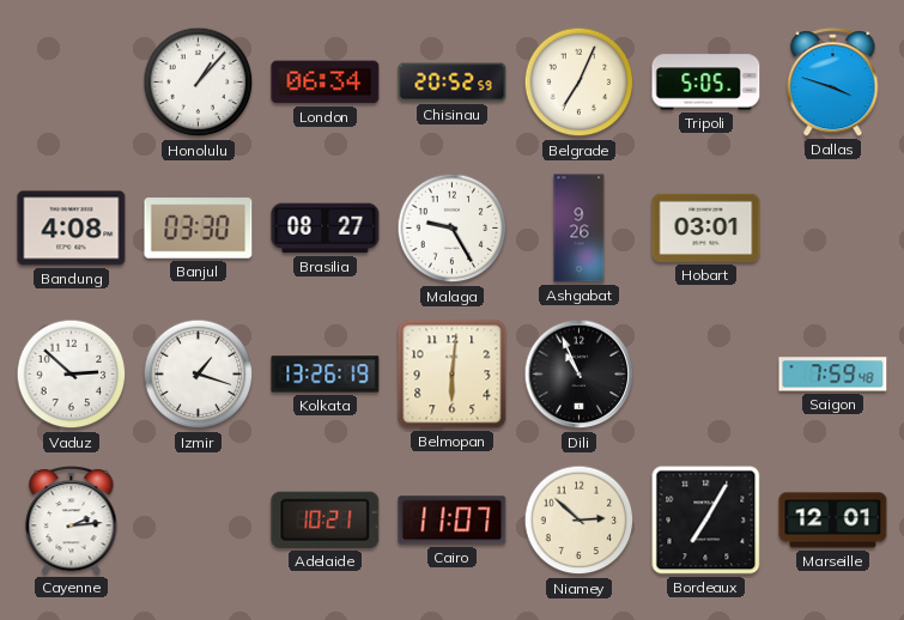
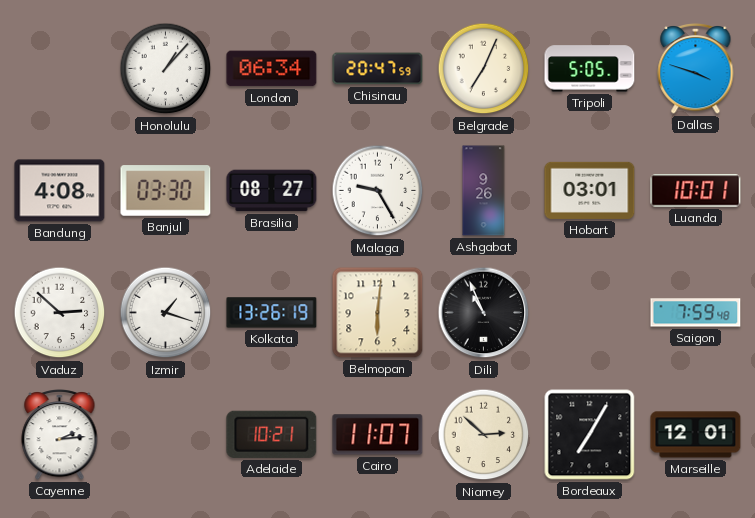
Chisinau: 20:52 -> 20:47
Luanda: none -> 10:01
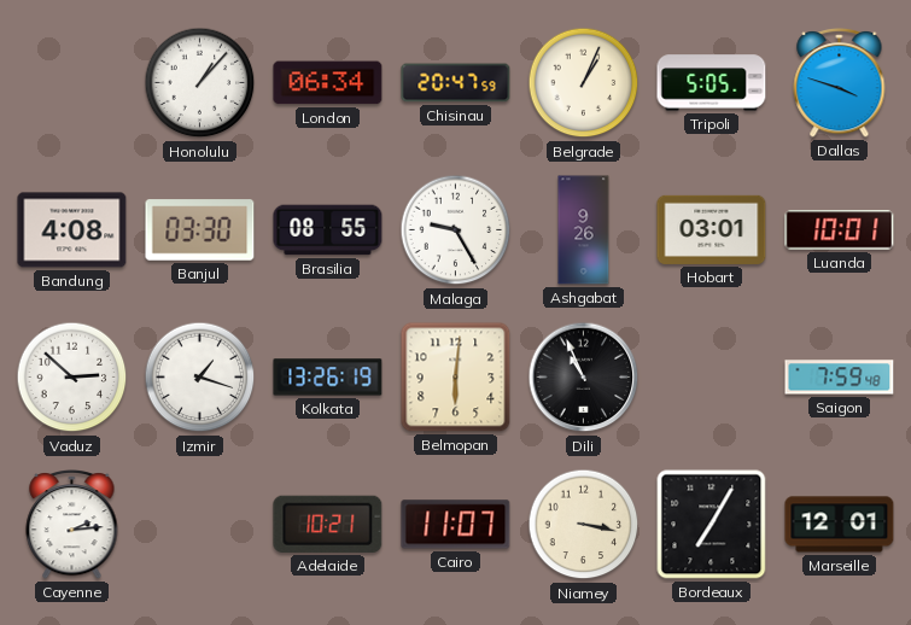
Belgrade: 7:04 -> 1:04
Brasilia: 08:27 -> 08:55
Niamey: 2:52 -> 3:17
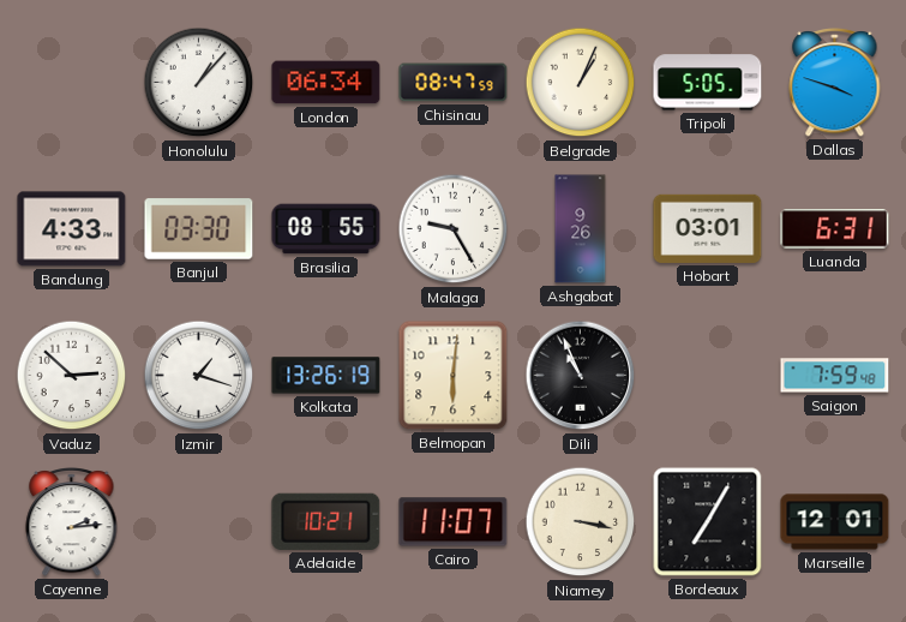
Chisinau: 20:47 -> 08:47
Bandung: 4:08 -> 4:33
Luanda: 10:01 -> 6:31
